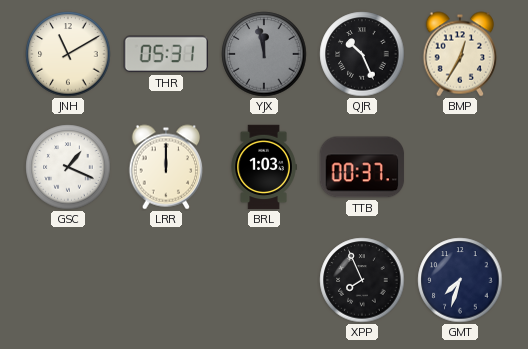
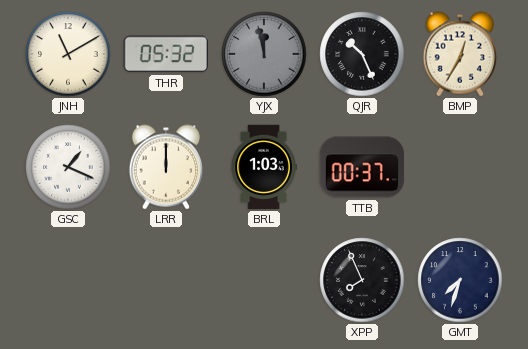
THR: 05:31 -> 05:32
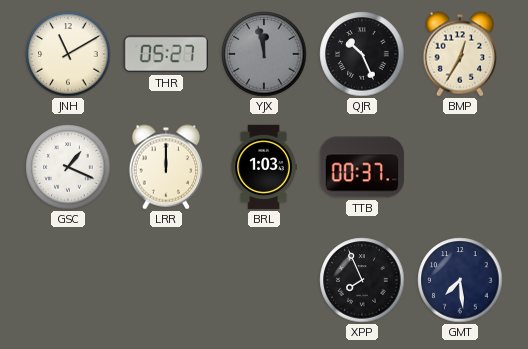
THR: 05:32 -> 05:27
GMT: 7:33 -> 7:29
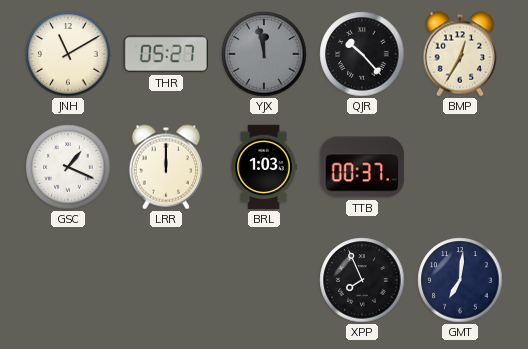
QJR: 10:26 -> 10:23
GMT: 7:29 -> 7:01
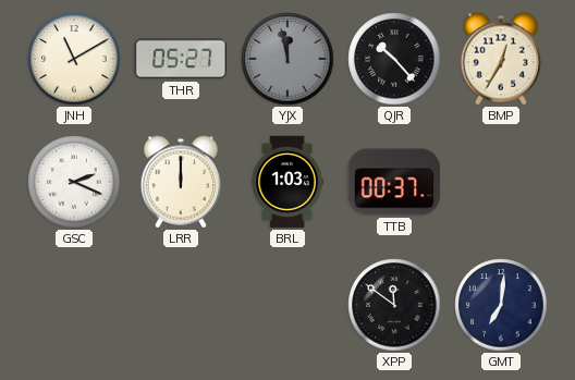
GSC: 1:19 -> 2:19
XPP: 7:56 -> 11:51
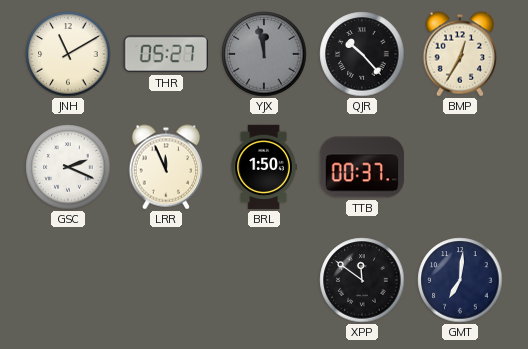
LRR: 12:00 -> 11:56
BRL: 1:03 -> 1:50
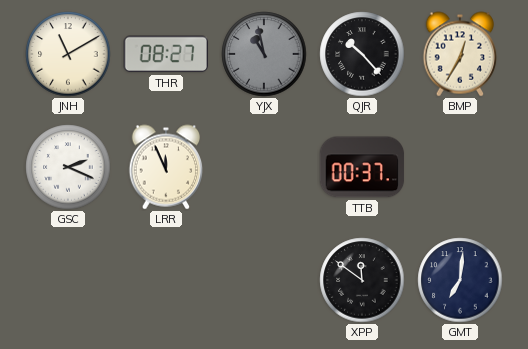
THR: 05:27 -> 08:27
YJX: 11:58 -> 10:58
BRL: 1:50 -> none
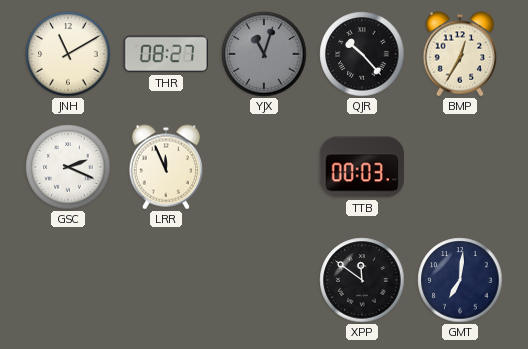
YJX: 10:58 -> 11:03
TTB: 00:37 -> 00:03
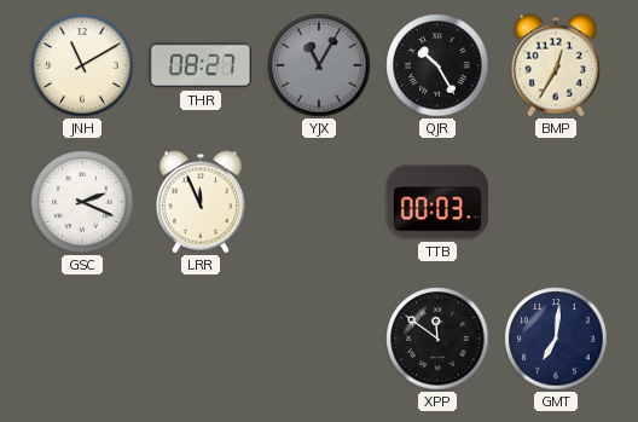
YJX: 11:03 -> 11:05
QJR: 10:23 -> 10:25
